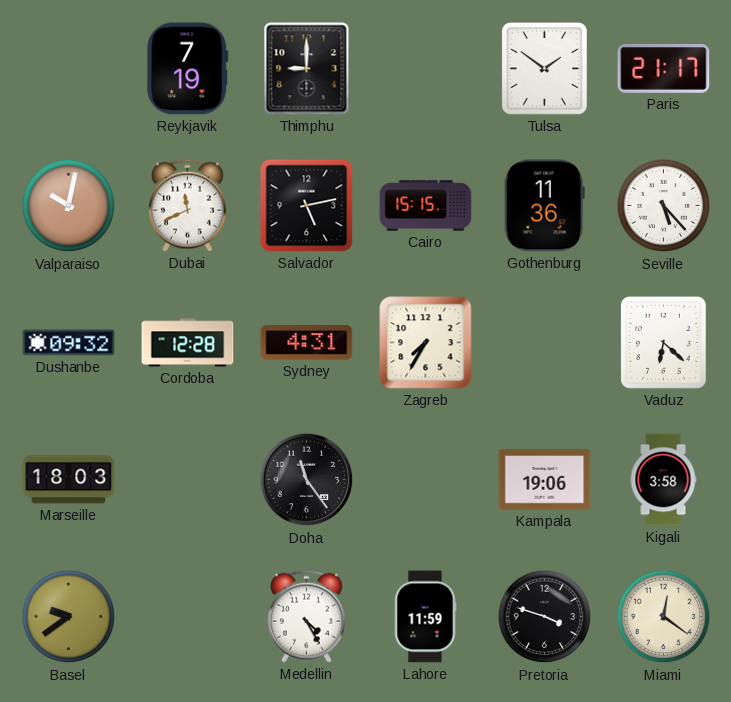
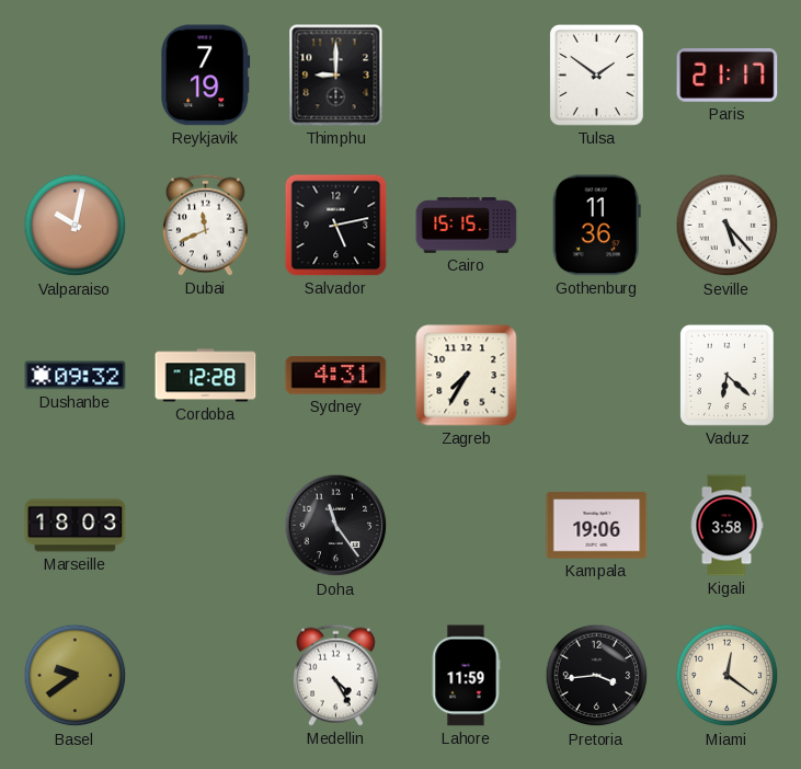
Pretoria: 3:48 -> 3:44
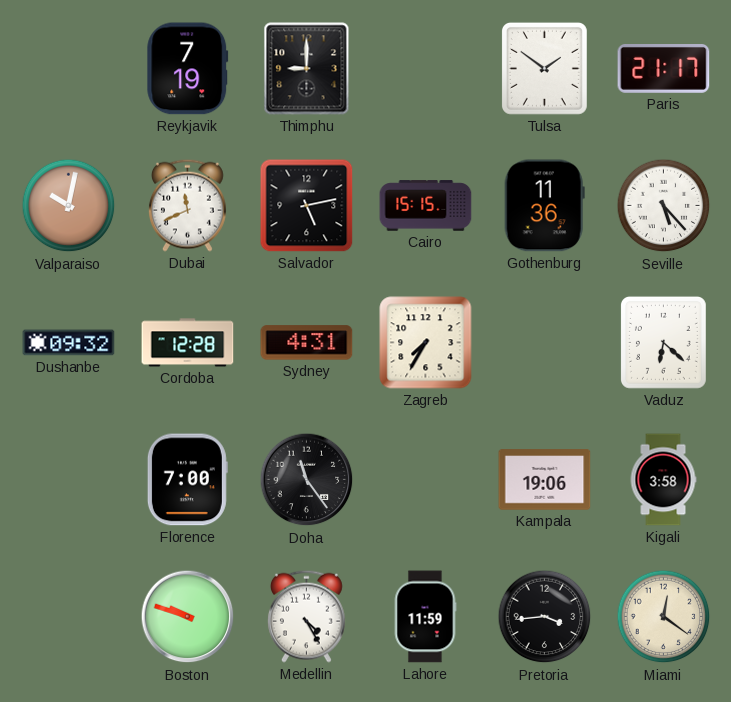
Marseille: 18:03 -> none
Florence: none -> 7:00
Basel: 9:39 -> none
Boston: none -> 9:48
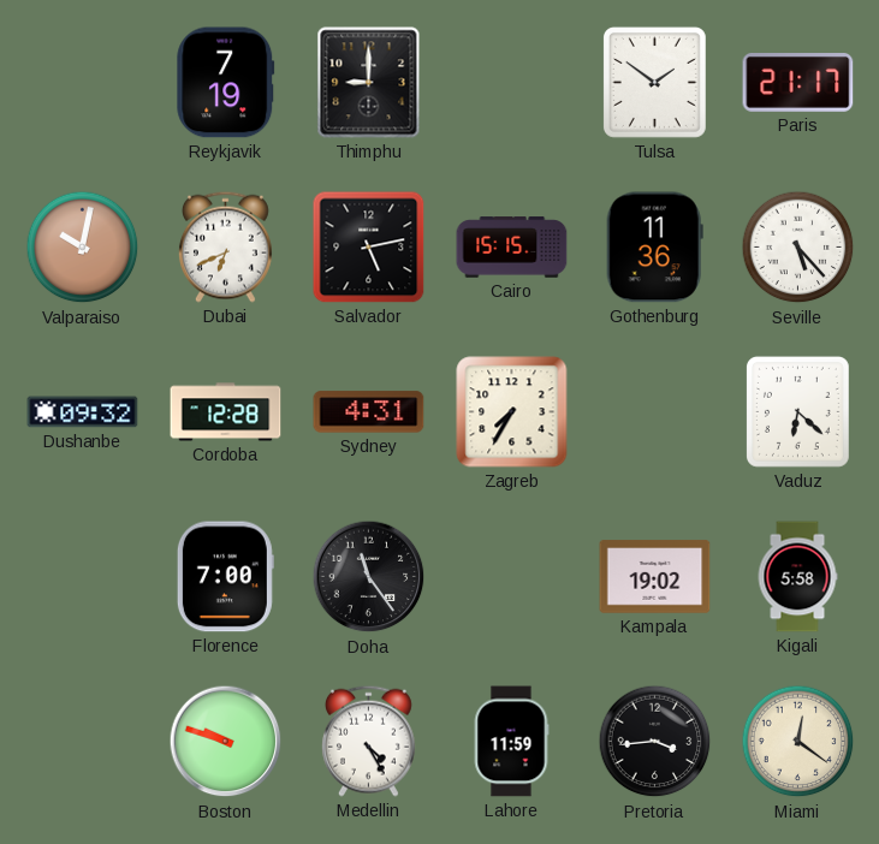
Dubai: 11:41 -> 6:41
Kampala: 19:06 -> 19:02
Kigali: 3:58 -> 5:58
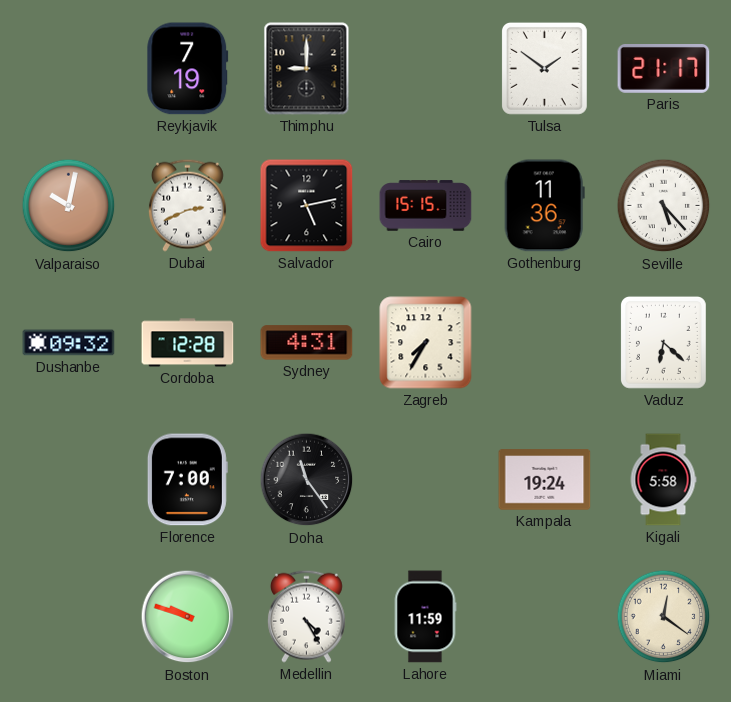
Dubai: 6:41 -> 2:41
Kampala: 19:02 -> 19:24
Pretoria: 3:44 -> none
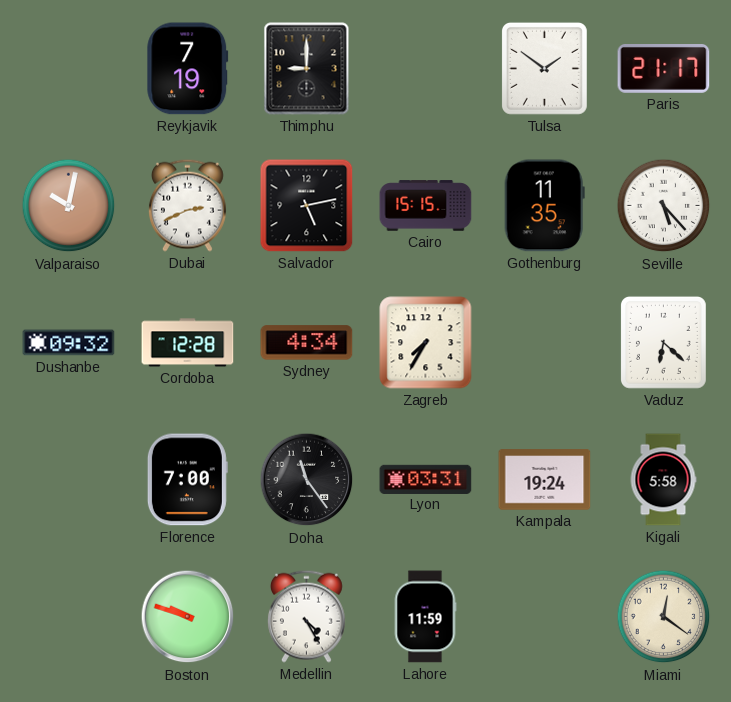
Gothenburg: 11:36 -> 11:35
Sydney: 4:31 -> 4:34
Lyon: none -> 03:31
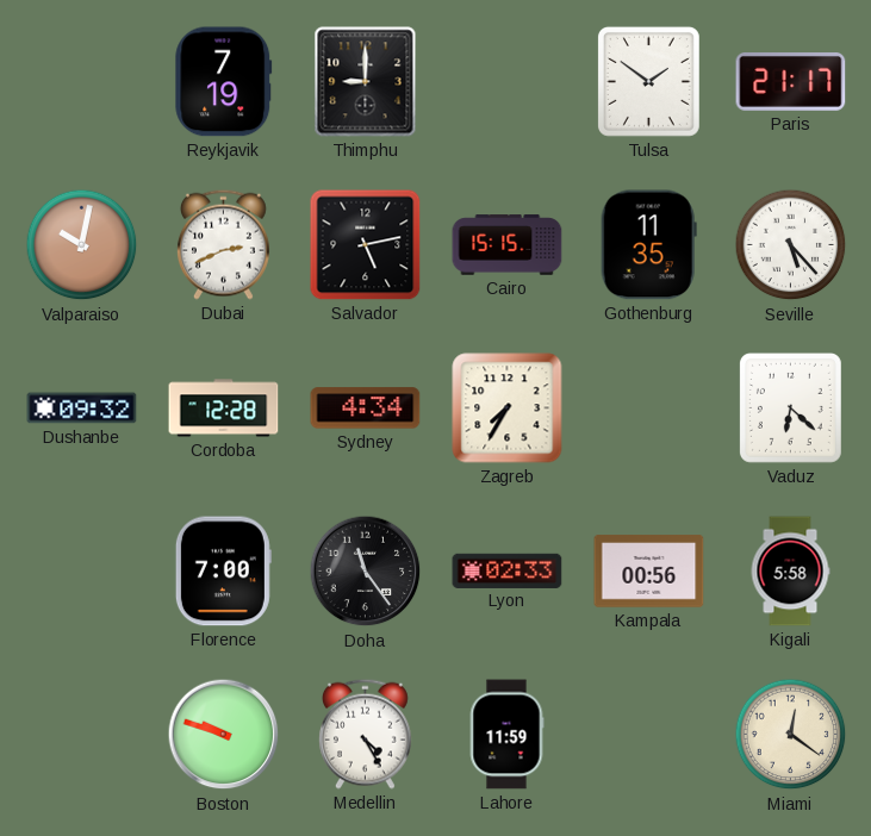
Lyon: 03:31 -> 02:33
Kampala: 19:24 -> 00:56
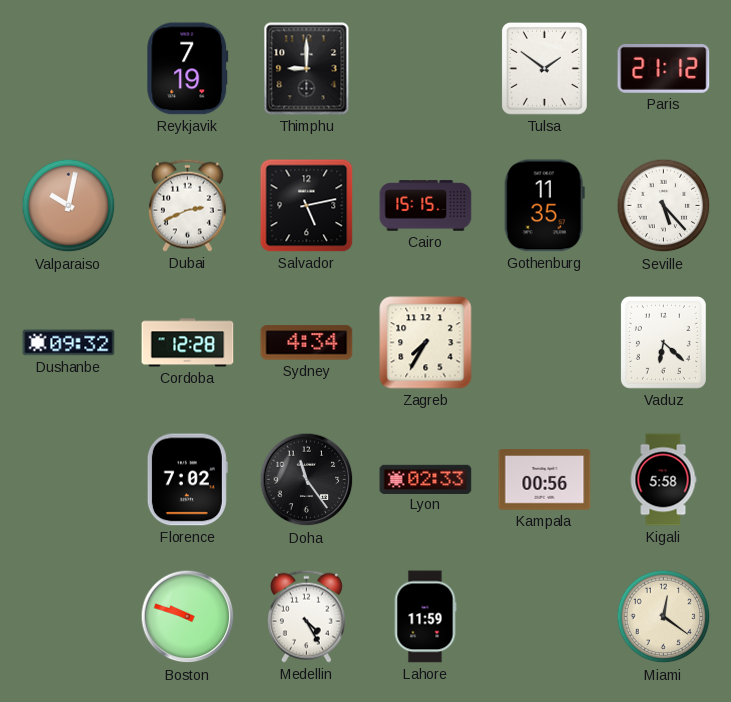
Paris: 21:17 -> 21:12
Florence: 7:00 -> 7:02
